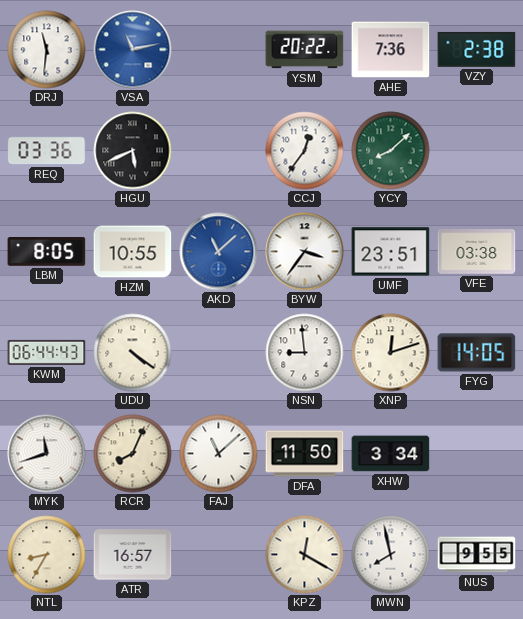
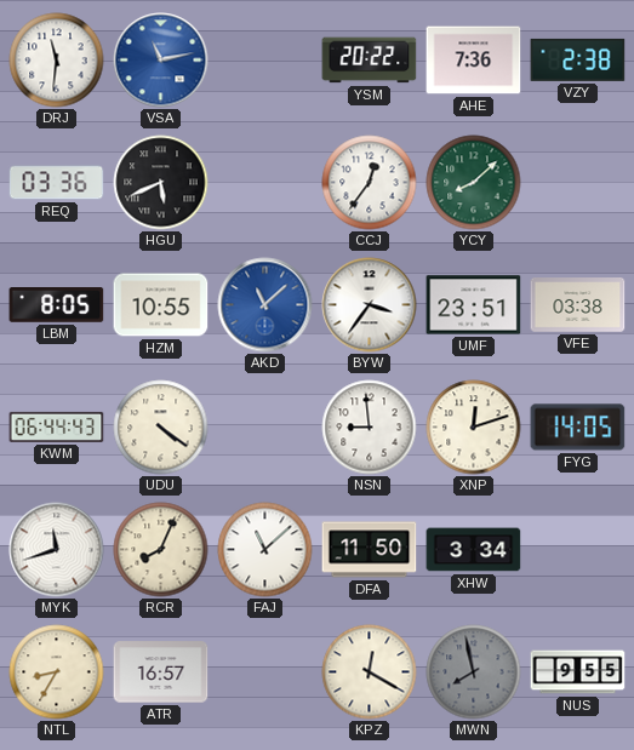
MWN dial: white -> grey
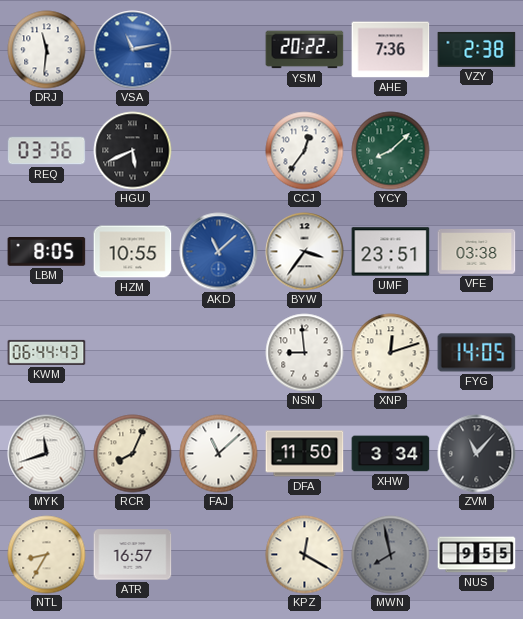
UDU: 4:21 -> none
ZVM: none -> 11:07
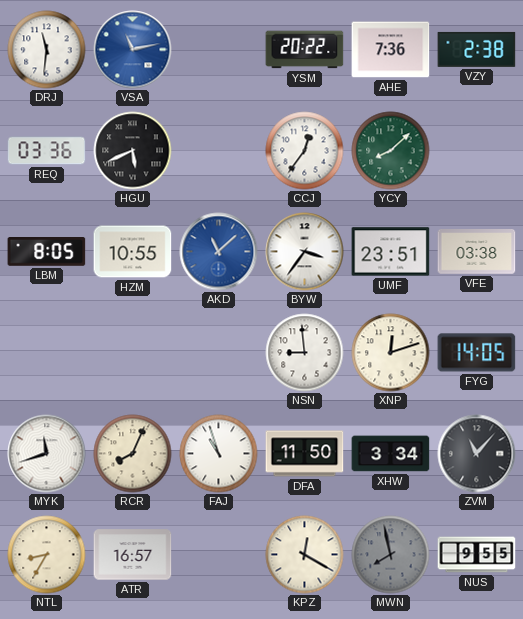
KWM: 06:44 -> none
FAJ: 11:08 -> 10:57
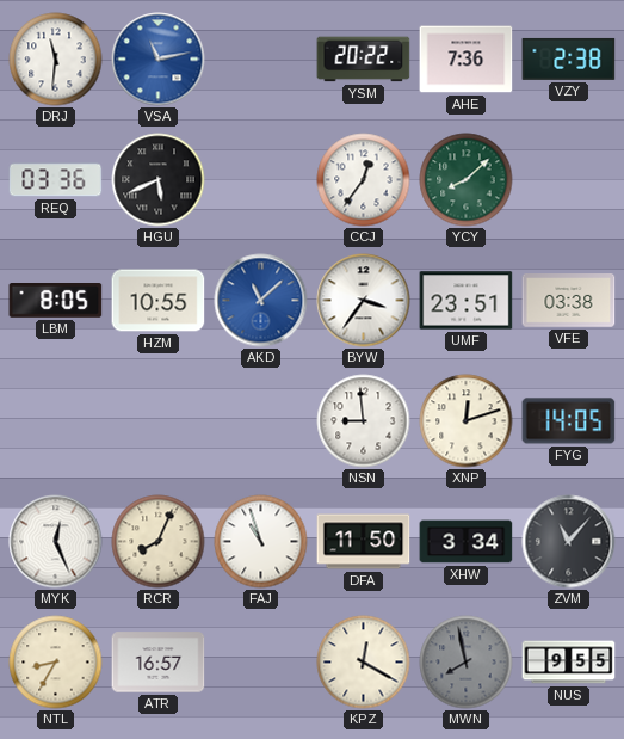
MYK: 11:42 -> 12:26
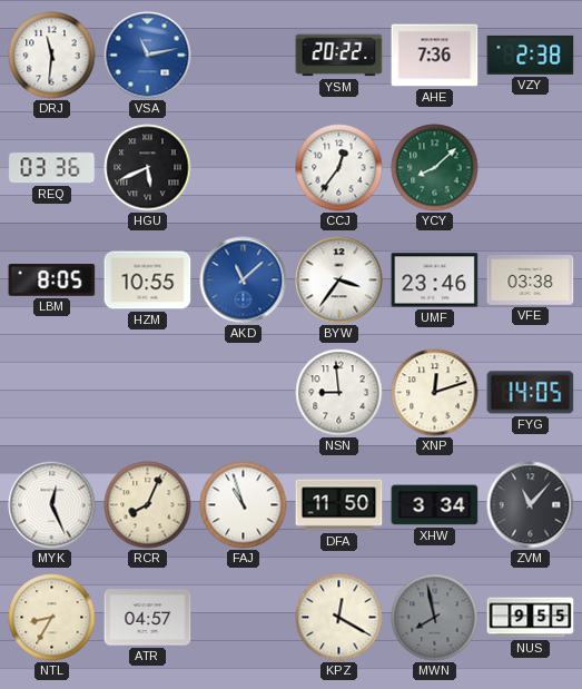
UMF: 23:51 -> 23:46
ATR: 16:57 -> 04:57
